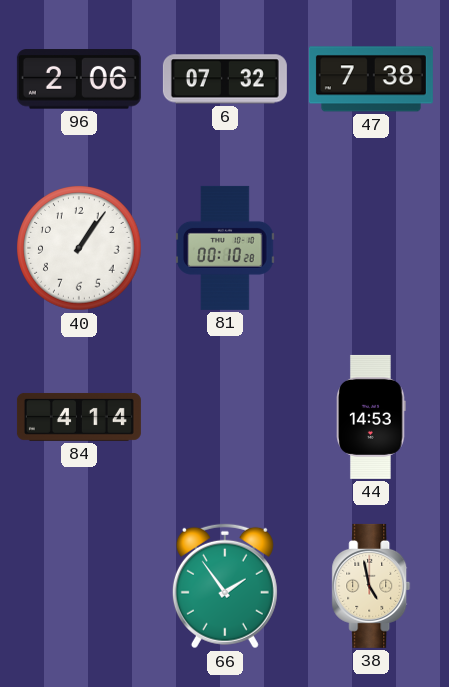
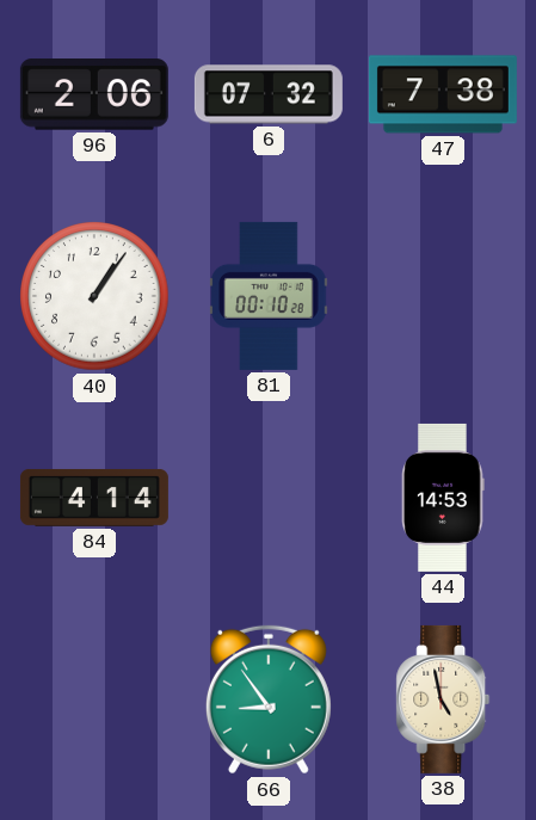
66: 1:54 -> 8:54
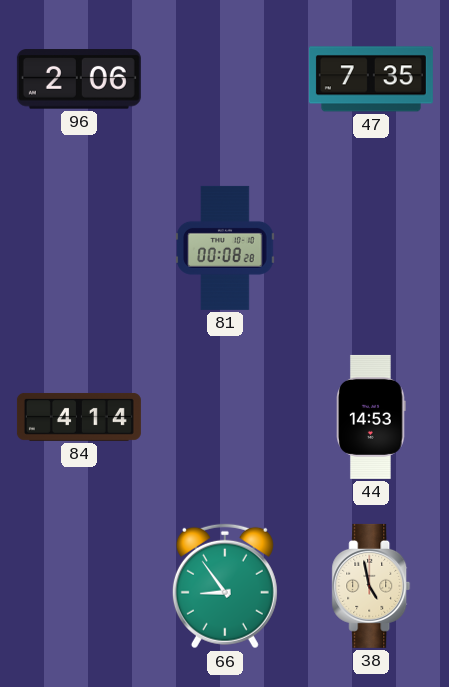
6: 07:32 -> none
47: 7:38 -> 7:35
40: 1:06 -> none
81: 00:10 -> 00:08
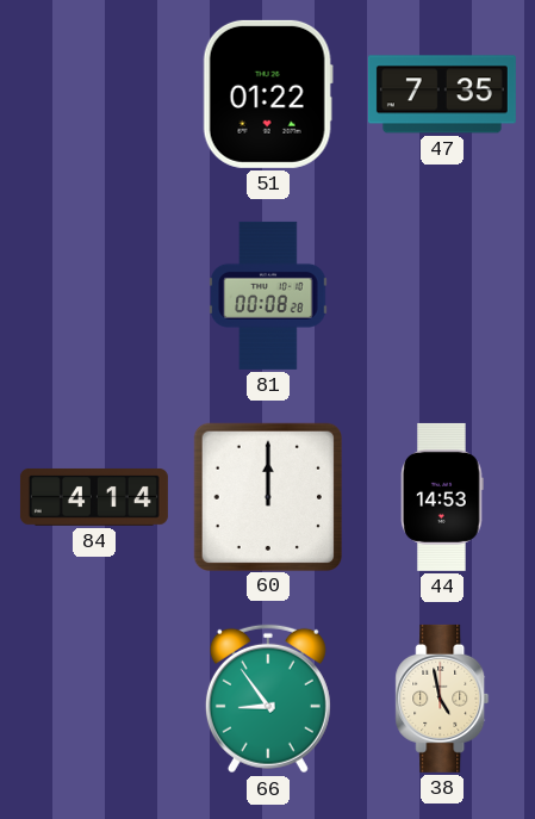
96: 2:06 -> none
51: none -> 01:22
60: none -> 12:00
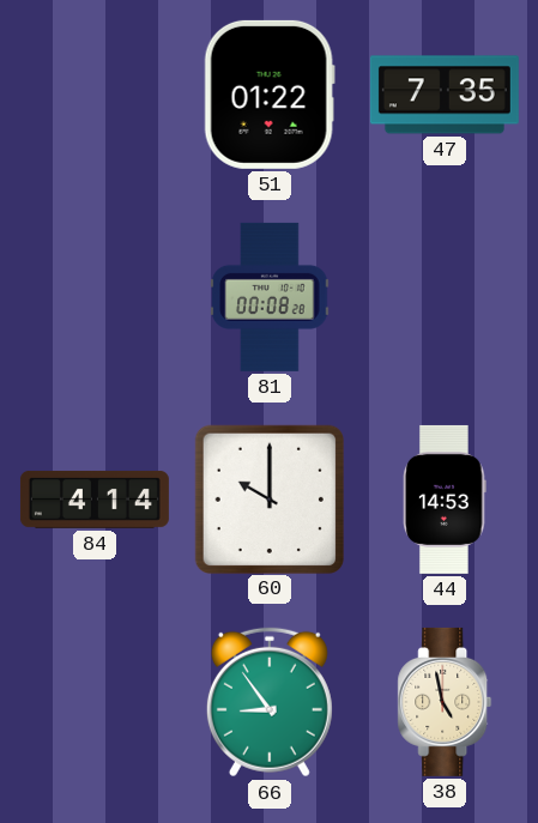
60: 12:00 -> 10:00
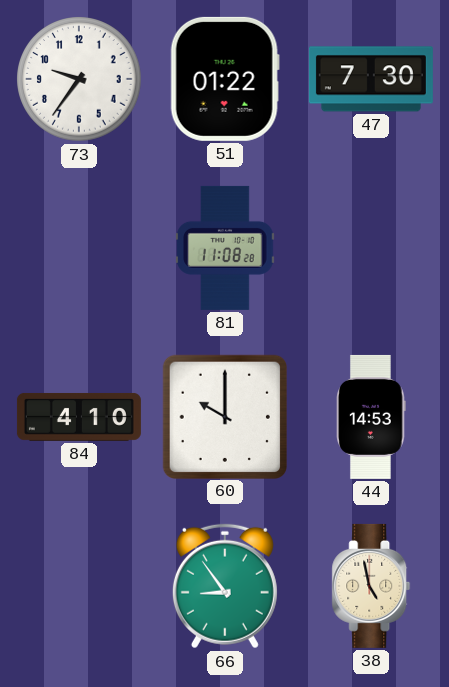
73: none -> 9:36
47: 7:35 -> 7:30
81: 00:08 -> 11:08
84: 4:14 -> 4:10
